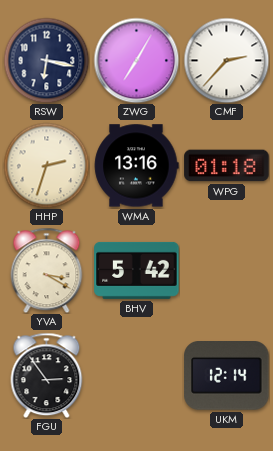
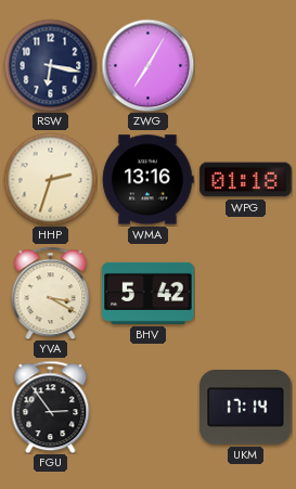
CMF: 2:37 -> none
UKM: 12:14 -> 17:14
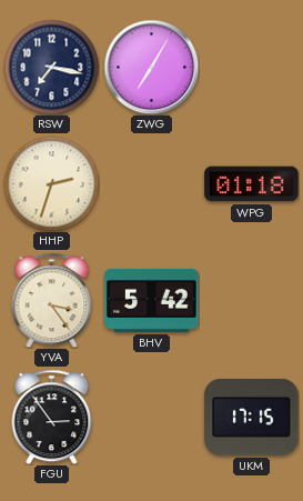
RSW: 6:17 -> 7:17
WMA: 13:16 -> none
YVA: 3:20 -> 3:24
UKM: 17:14 -> 17:15
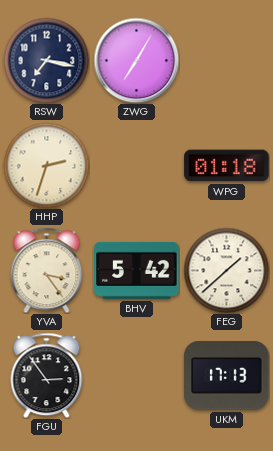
FEG: none -> 1:38
UKM: 17:15 -> 17:13
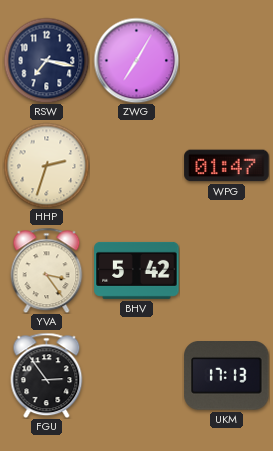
WPG: 01:18 -> 01:47
FEG: 1:38 -> none
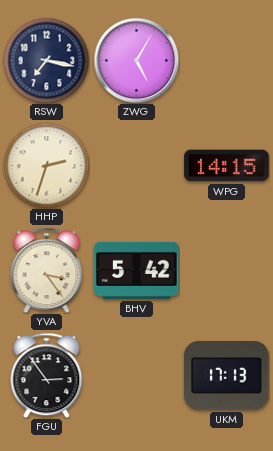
ZWG: 7:05 -> 5:05
WPG: 01:47 -> 14:15
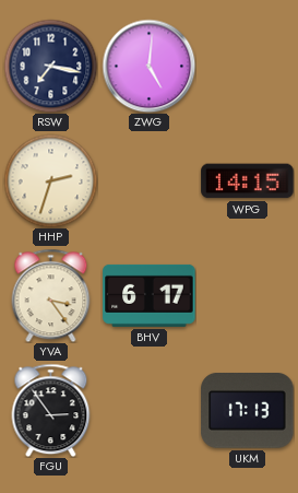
ZWG: 5:05 -> 5:01
BHV: 5:42 -> 6:17
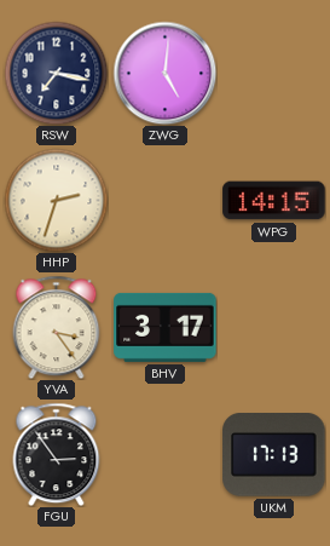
BHV: 6:17 -> 3:17
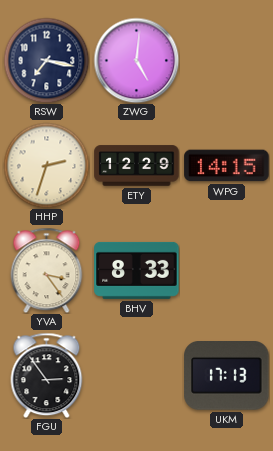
ETY: none -> 12:29
BHV: 3:17 -> 8:33
